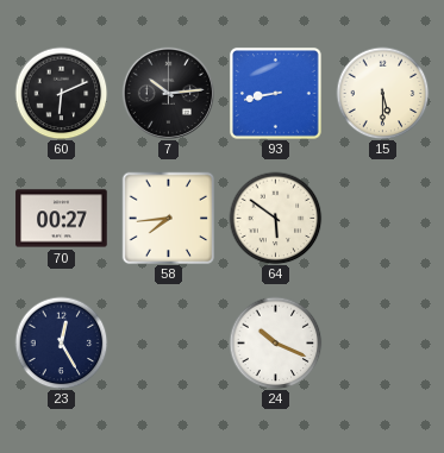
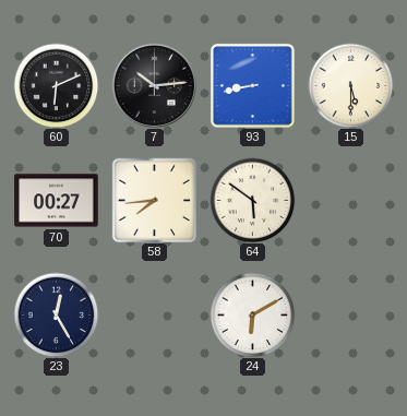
24: 10:19 -> 6:10
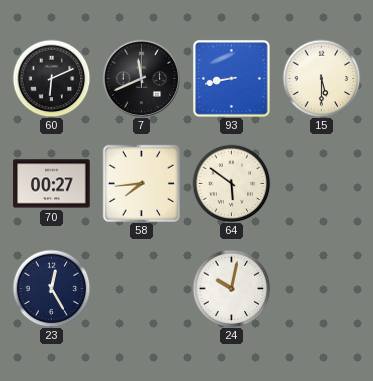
7: 10:14 -> 11:41
24: 6:10 -> 10:02
